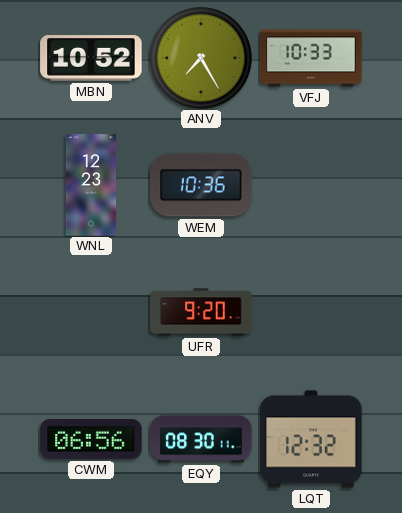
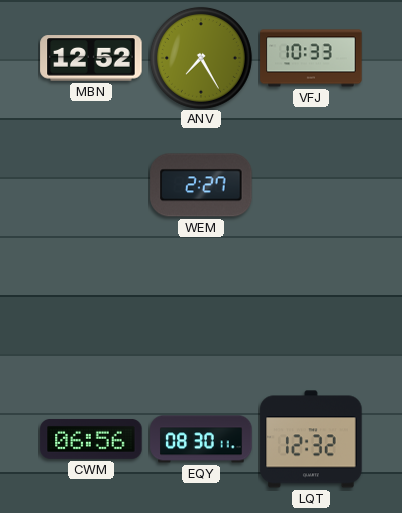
MBN: 10:52 -> 12:52
WNL: 12:23 -> none
WEM: 10:36 -> 2:27
UFR: 9:20 -> none
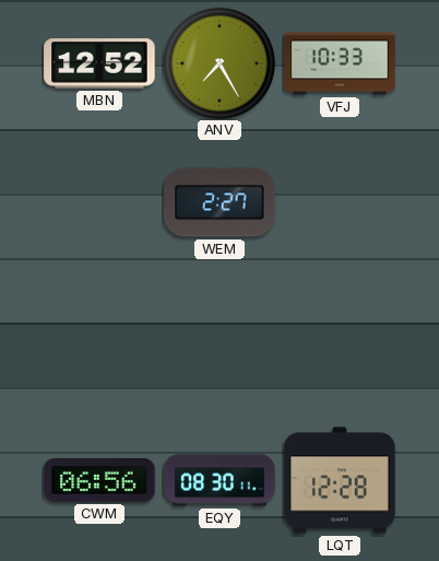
LQT: 12:32 -> 12:28
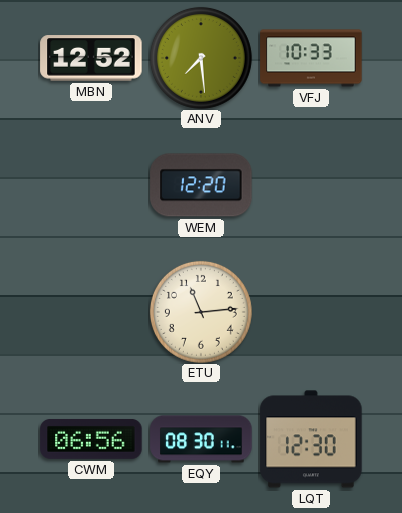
ANV: 7:25 -> 7:29
WEM: 2:27 -> 12:20
ETU: none -> 11:14
LQT: 12:28 -> 12:30
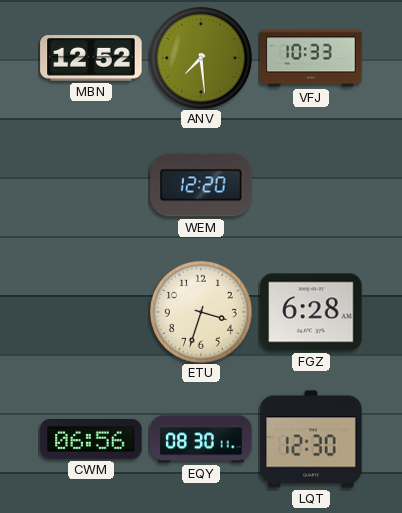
ETU: 11:14 -> 3:33
FGZ: none -> 6:28
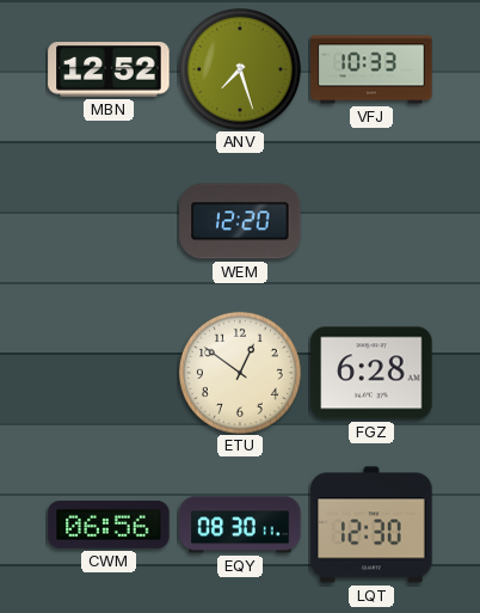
ANV: 7:29 -> 7:27
ETU: 3:33 -> 12:51
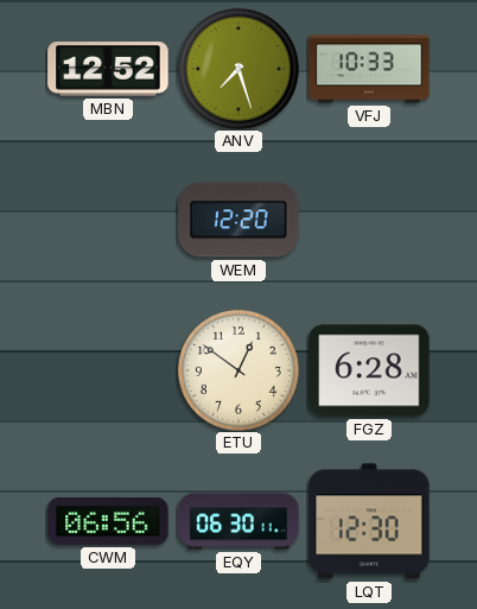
EQY: 08:30 -> 06:30
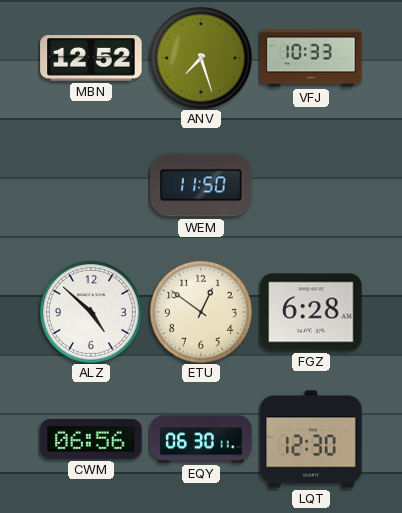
WEM: 12:20 -> 11:50
ALZ: none -> 4:52
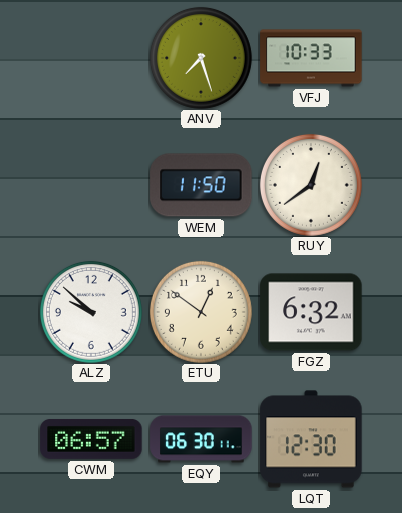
MBN: 12:52 -> none
RUY: none -> 12:39
ALZ: 4:52 -> 9:52
FGZ: 6:28 -> 6:32
CWM: 06:56 -> 06:57
